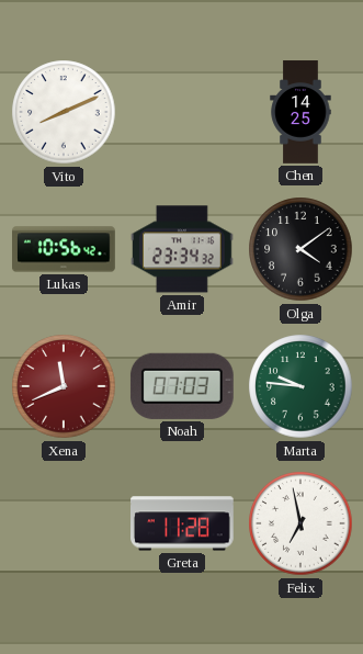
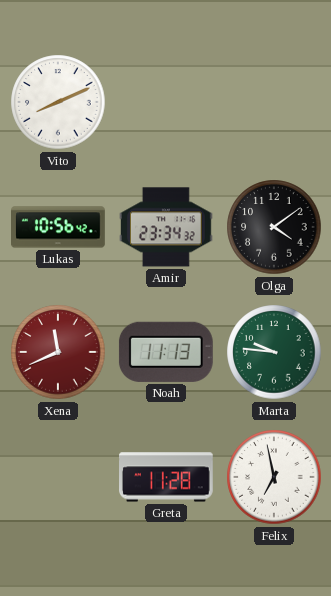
Chen: 14:25 -> none
Noah: 07:03 -> 11:13
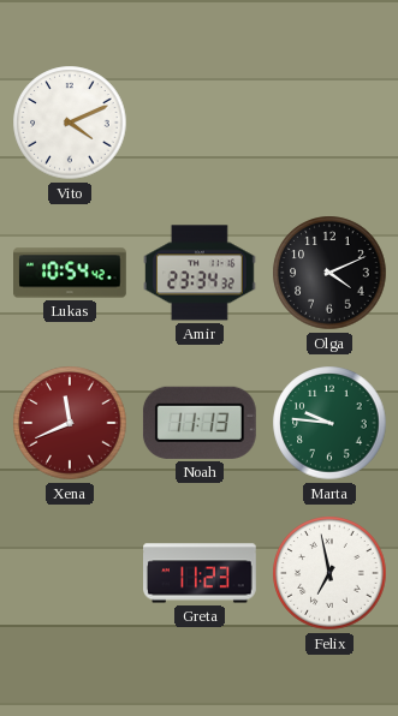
Vito: 8:11 -> 4:11
Lukas: 10:56 -> 10:54
Olga: 4:09 -> 4:11
Greta: 11:28 -> 11:23
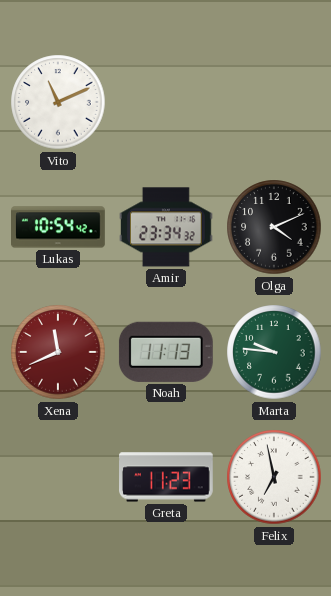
Vito: 4:11 -> 11:11
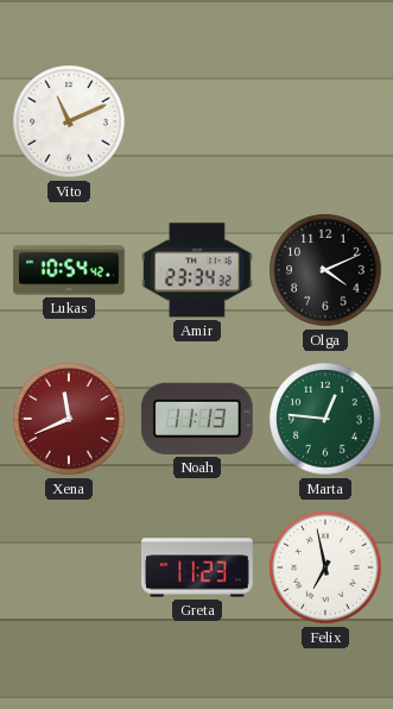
Marta: 9:46 -> 12:46
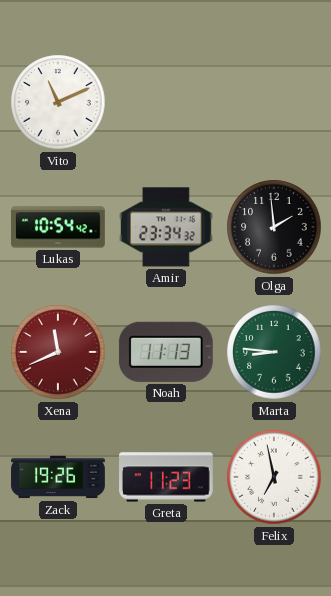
Olga: 4:11 -> 1:59
Marta: 12:46 -> 8:46
Zack: none -> 19:26
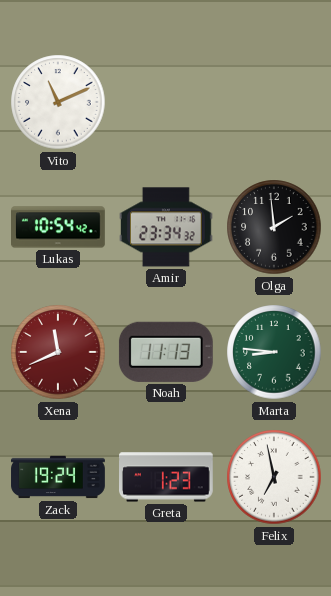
Zack: 19:26 -> 19:24
Greta: 11:23 -> 1:23
